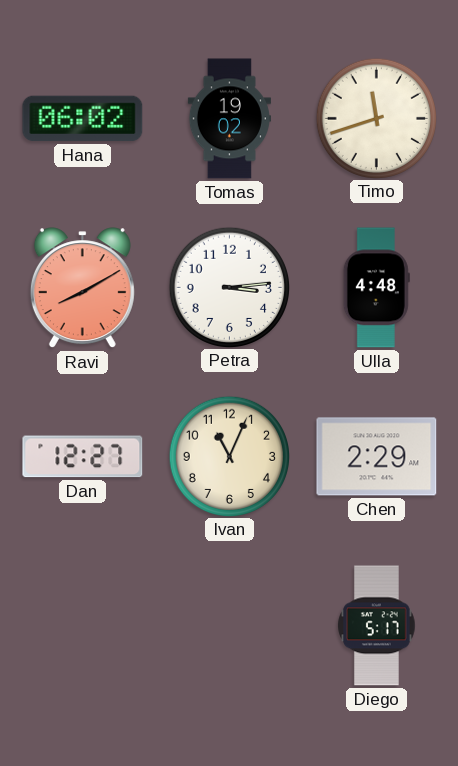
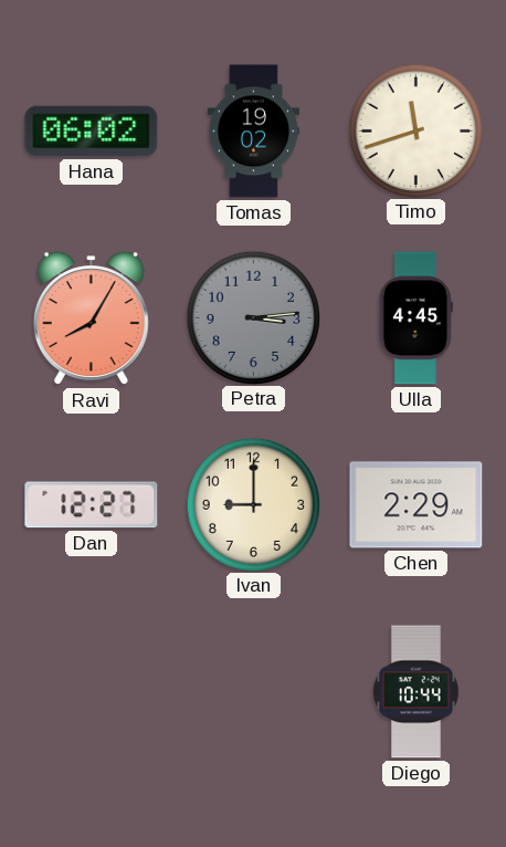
Ravi: 8:10 -> 8:05
Petra dial: white -> grey
Ulla: 4:48 -> 4:45
Ivan: 11:04 -> 9:00
Diego: 5:17 -> 10:44
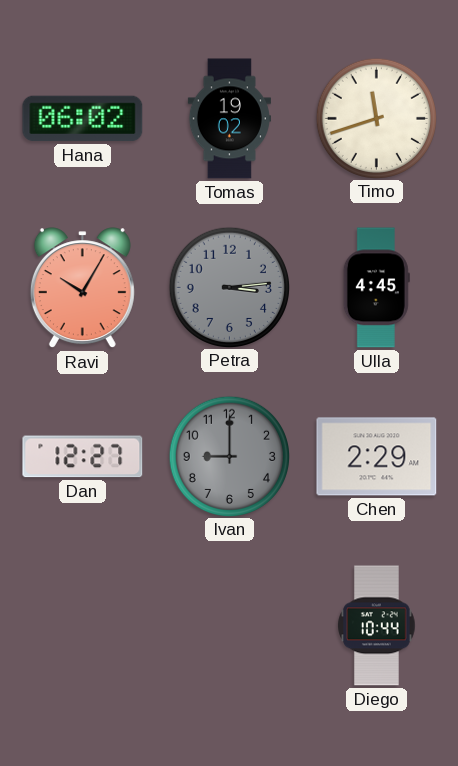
Ravi: 8:05 -> 10:05
Ivan dial: cream -> grey
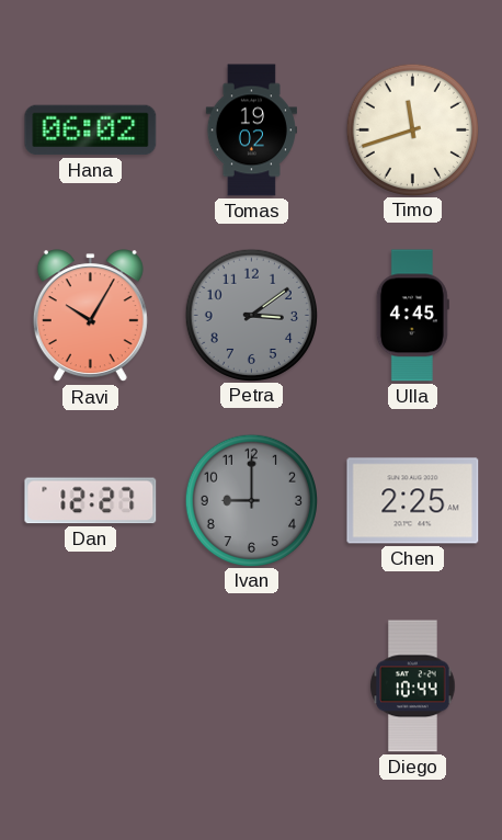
Petra: 3:14 -> 3:09
Chen: 2:29 -> 2:25
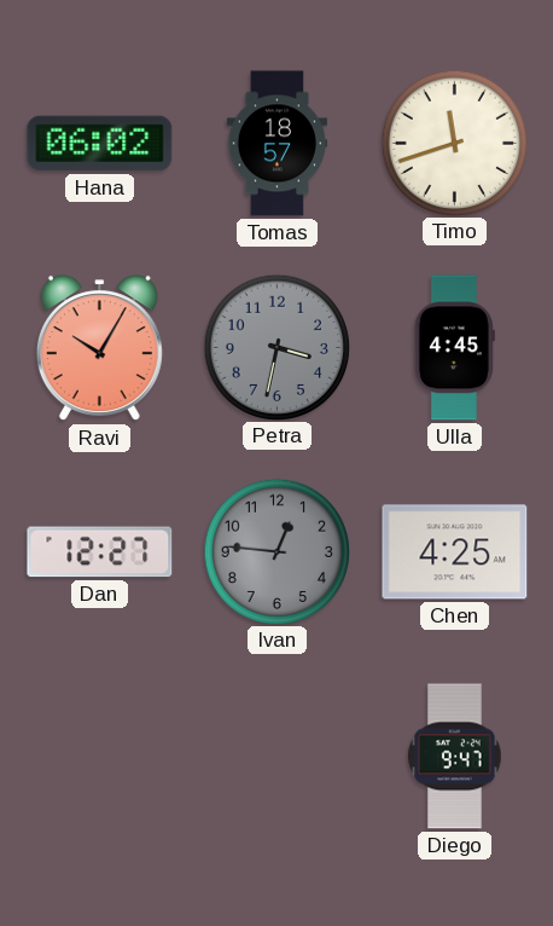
Tomas: 19:02 -> 18:57
Petra: 3:09 -> 3:32
Ivan: 9:00 -> 12:46
Chen: 2:25 -> 4:25
Diego: 10:44 -> 9:47
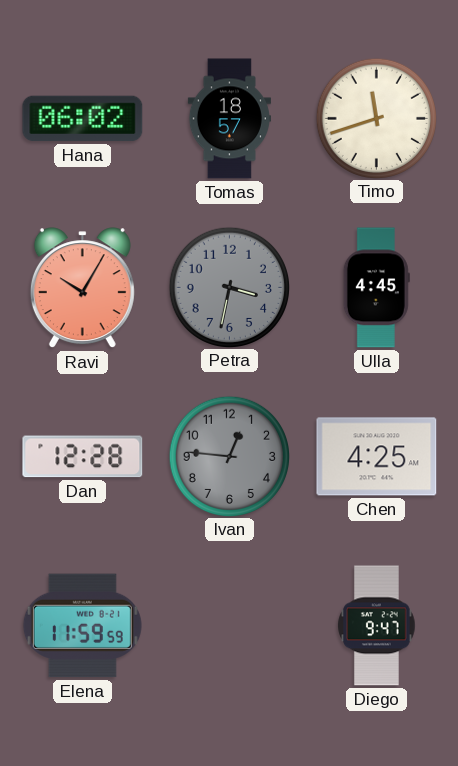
Dan: 12:27 -> 12:28
Elena: none -> 11:59
